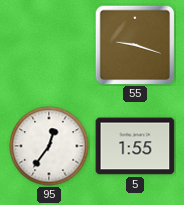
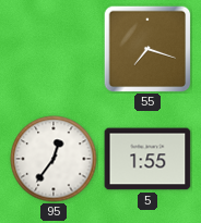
55: 9:18 -> 7:18
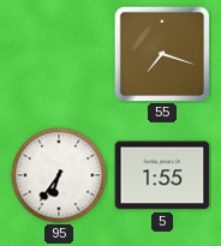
95: 12:36 -> 6:36
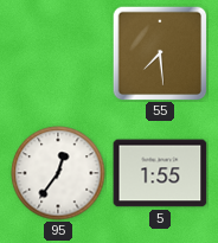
55: 7:18 -> 7:29
95: 6:36 -> 12:36
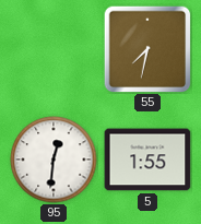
55: 7:29 -> 7:32
95: 12:36 -> 12:31
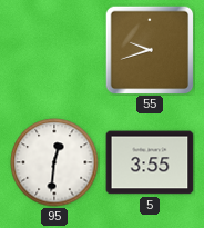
55: 7:32 -> 9:42
5: 1:55 -> 3:55
